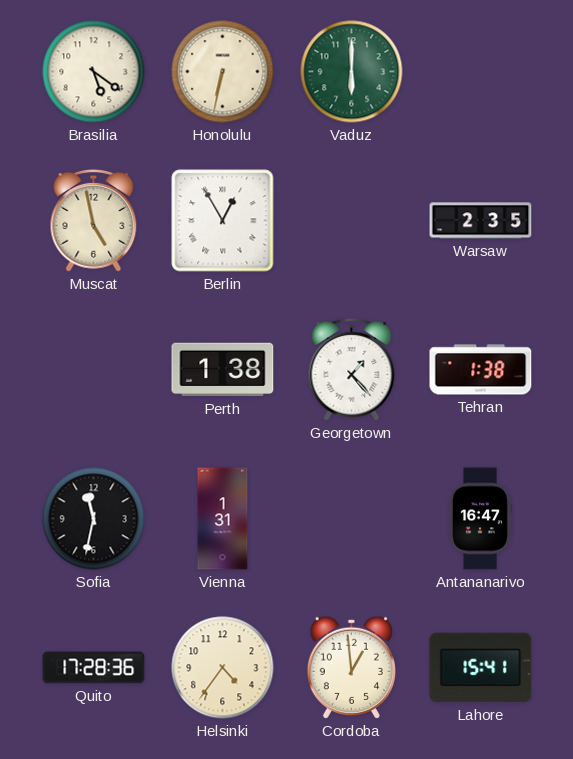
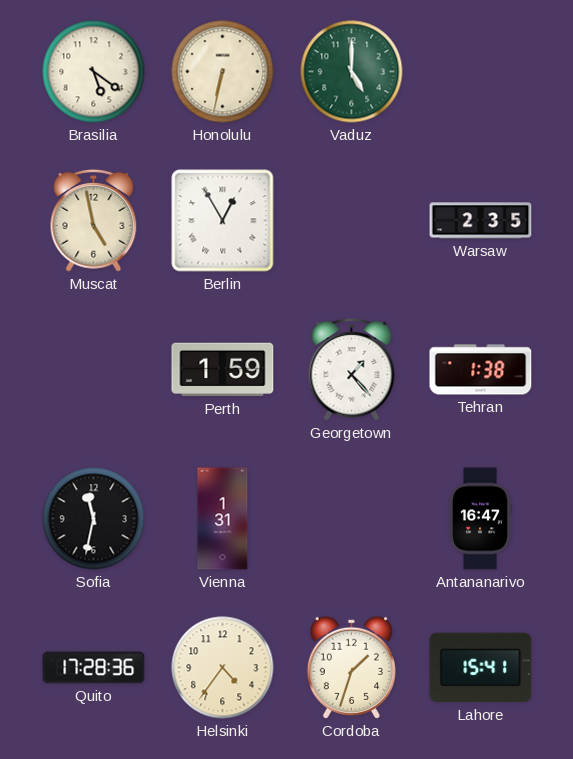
Vaduz: 6:00 -> 5:00
Perth: 1:38 -> 1:59
Cordoba: 12:59 -> 1:33
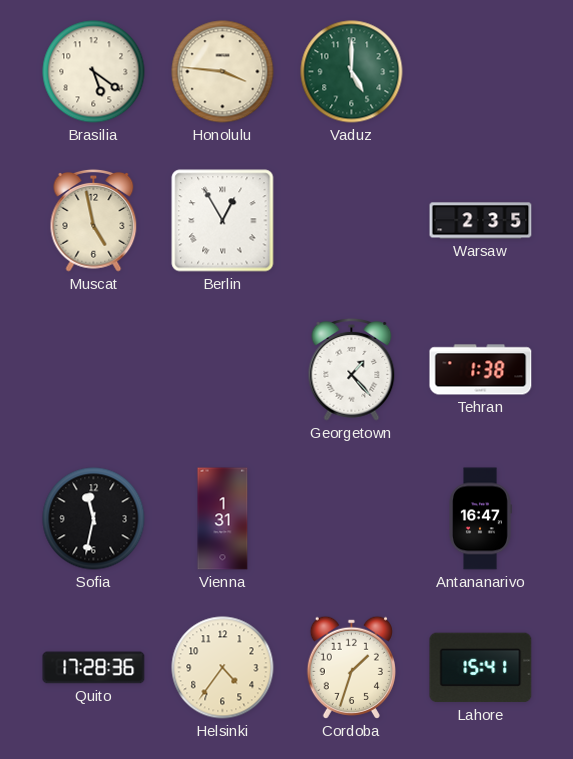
Honolulu: 6:32 -> 3:46
Perth: 1:59 -> none
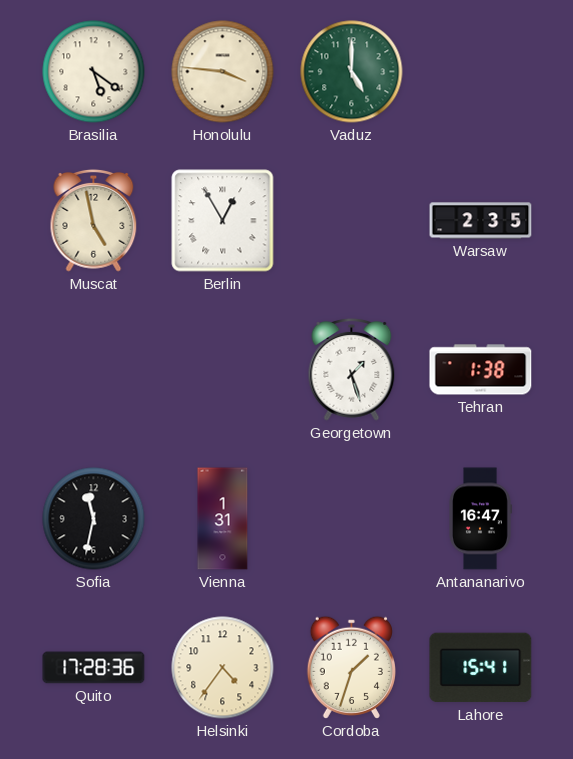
Georgetown: 1:23 -> 1:27
